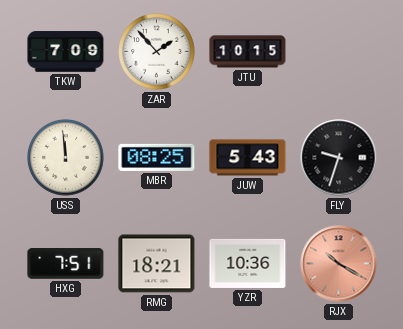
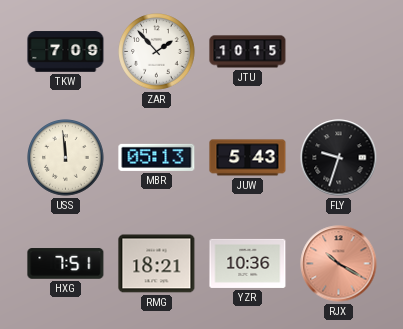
MBR: 08:25 -> 05:13
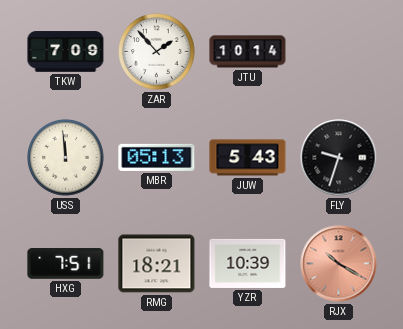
JTU: 10:15 -> 10:14
YZR: 10:36 -> 10:39
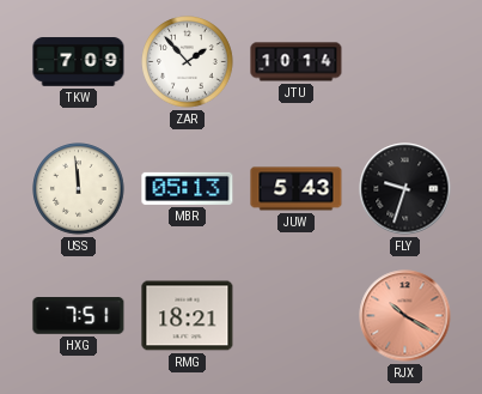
YZR: 10:39 -> none
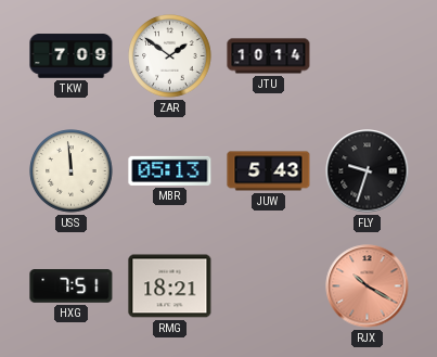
ZAR: 1:53 -> 1:51
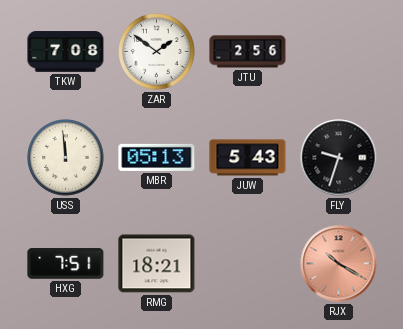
TKW: 7:09 -> 7:08
JTU: 10:14 -> 2:56
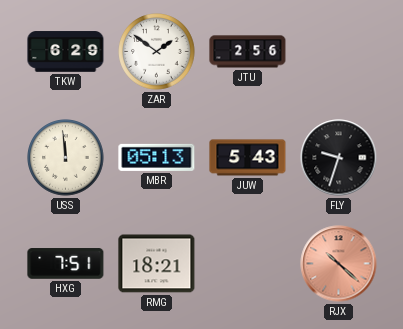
TKW: 7:08 -> 6:29
RJX: 10:20 -> 10:22
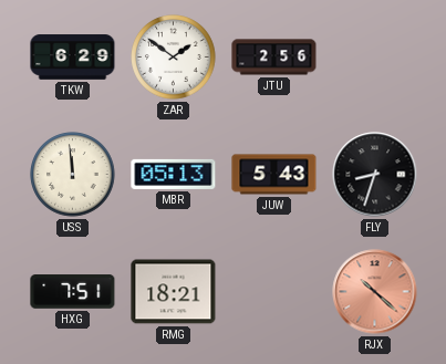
FLY: 9:33 -> 8:33
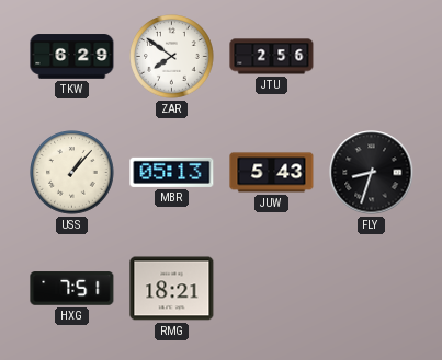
ZAR: 1:51 -> 7:51
USS: 11:59 -> 1:07
RJX: 10:22 -> none
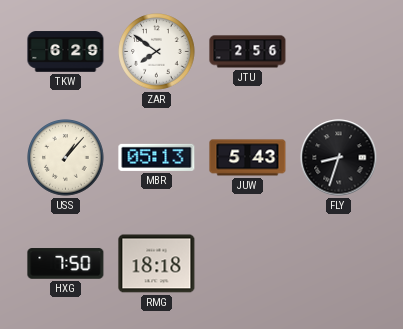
HXG: 7:51 -> 7:50
RMG: 18:21 -> 18:18
